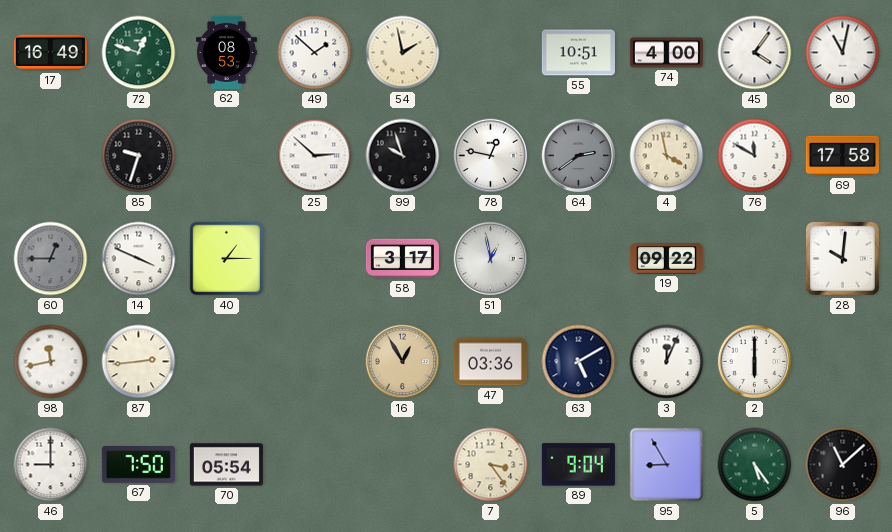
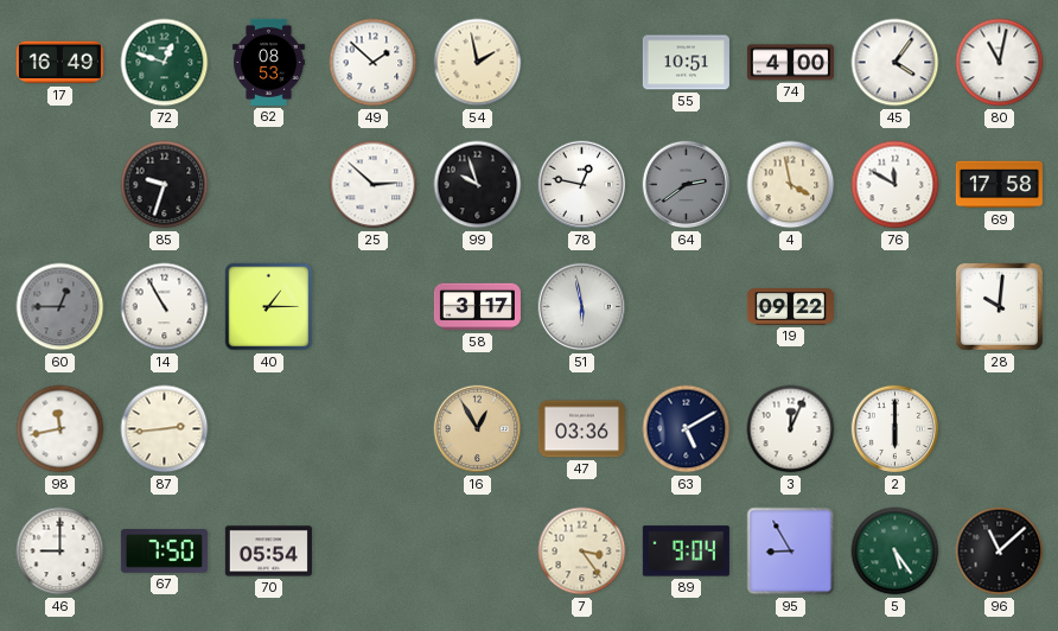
14: 3:49 -> 10:55
51: 12:58 -> 5:58
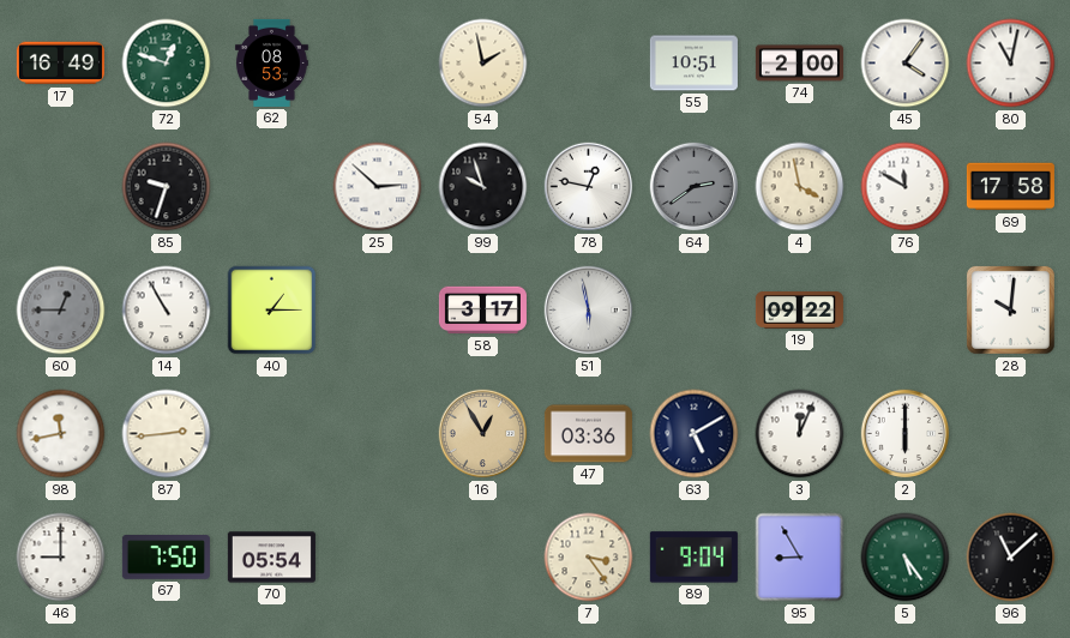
49: 1:52 -> none
74: 4:00 -> 2:00
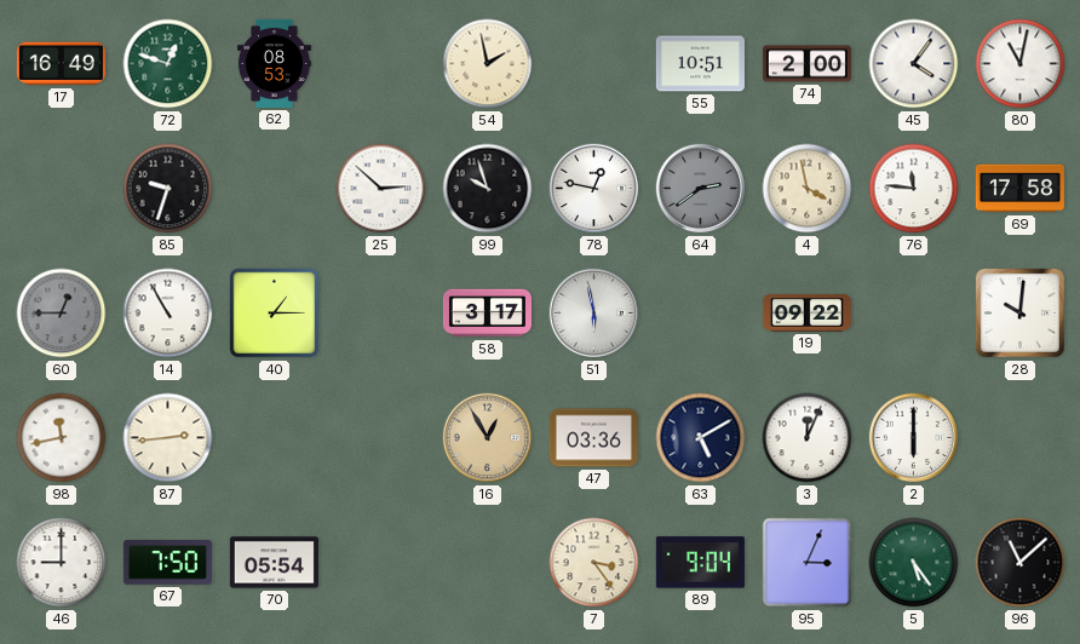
76: 11:50 -> 11:46
95: 8:55 -> 3:04
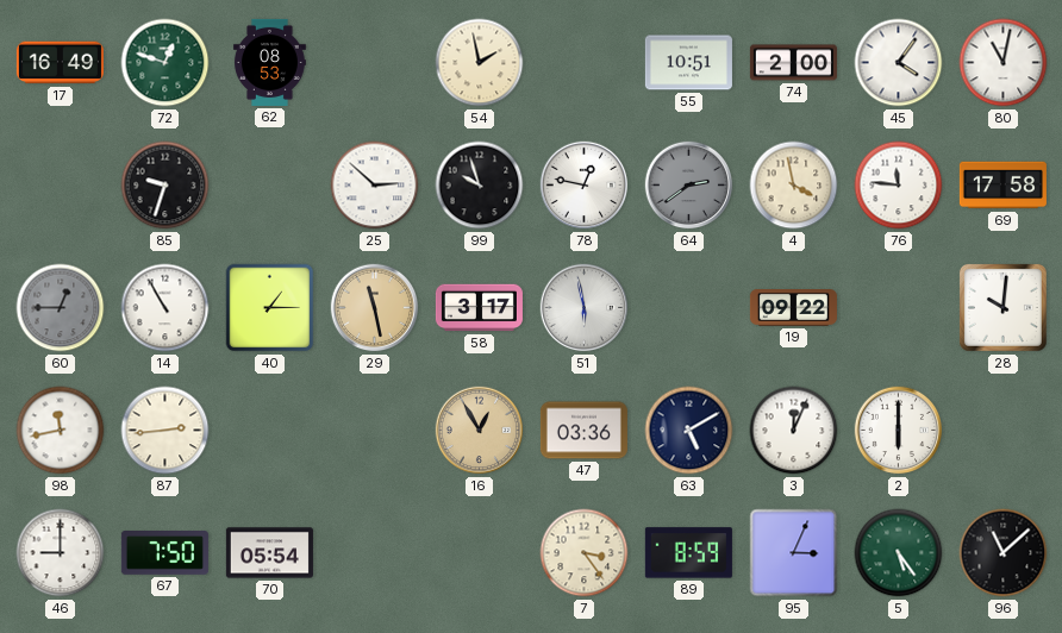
29: none -> 11:28
89: 9:04 -> 8:59
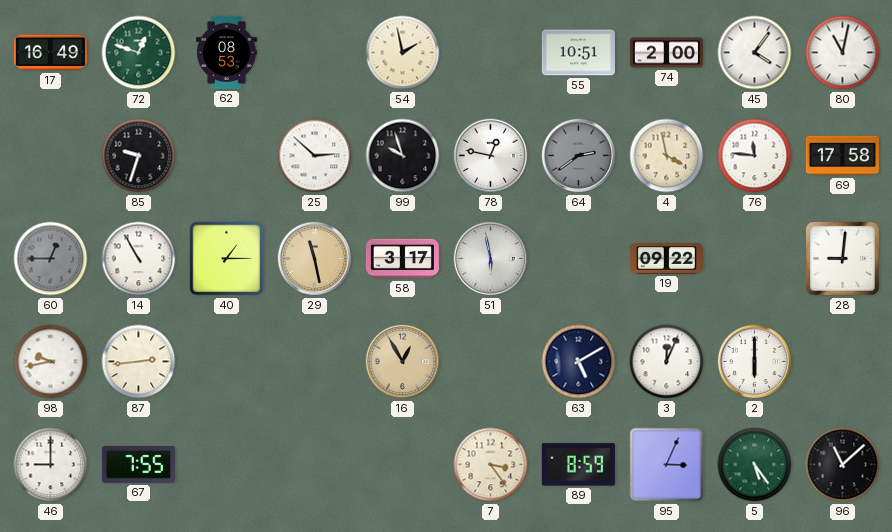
28: 10:01 -> 9:01
98: 11:43 -> 9:43
47: 03:36 -> none
67: 7:50 -> 7:55
70: 05:54 -> none
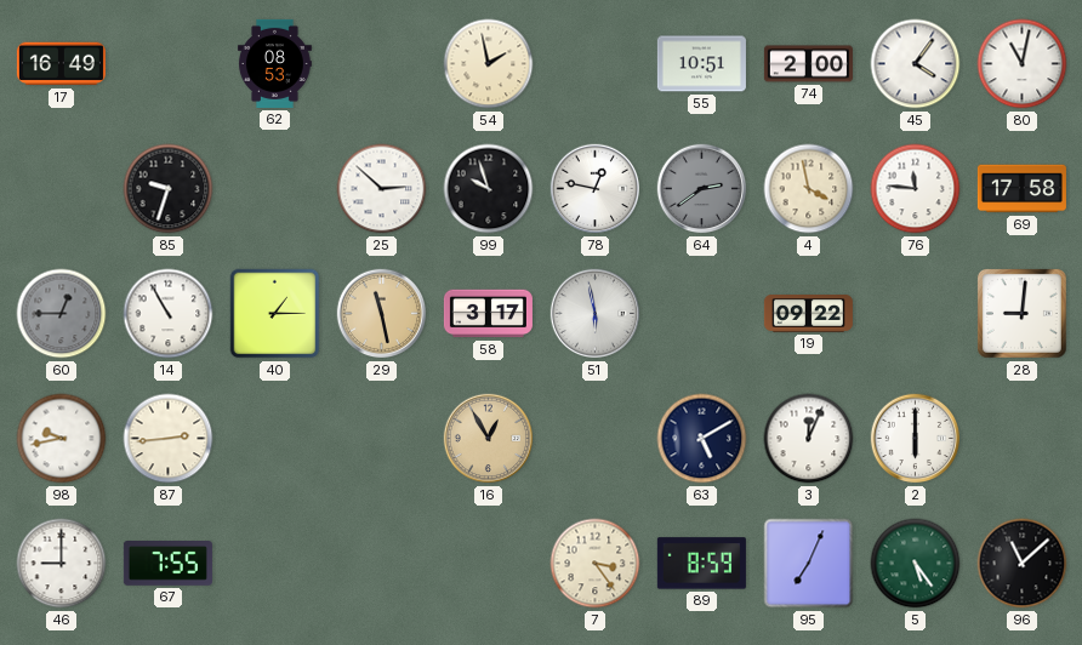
72: 12:48 -> none
95: 3:04 -> 7:04
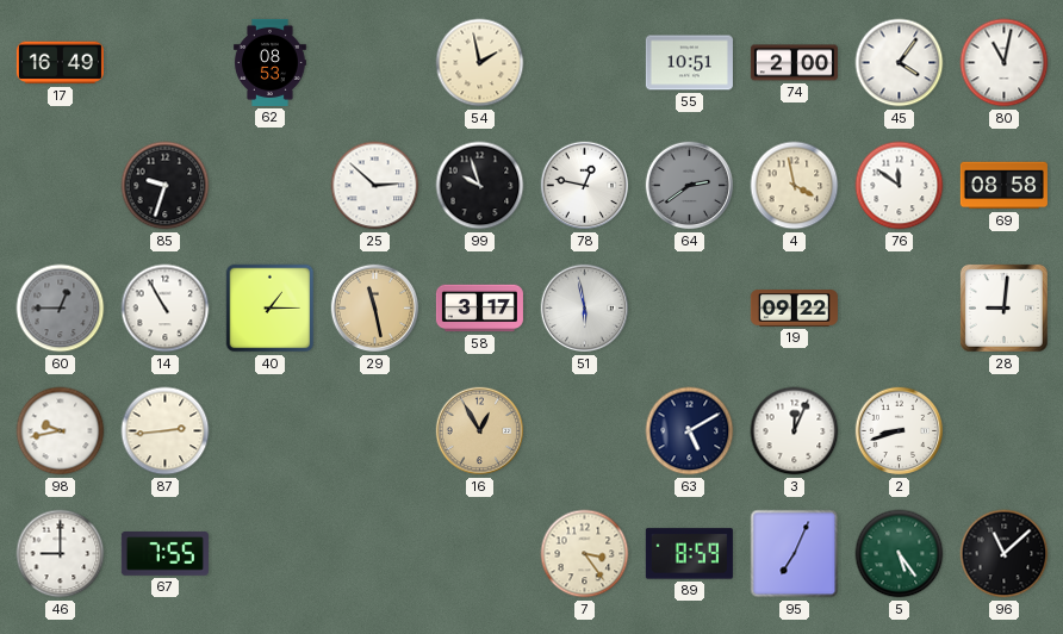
76: 11:46 -> 11:51
69: 17:58 -> 08:58
2: 6:00 -> 8:42
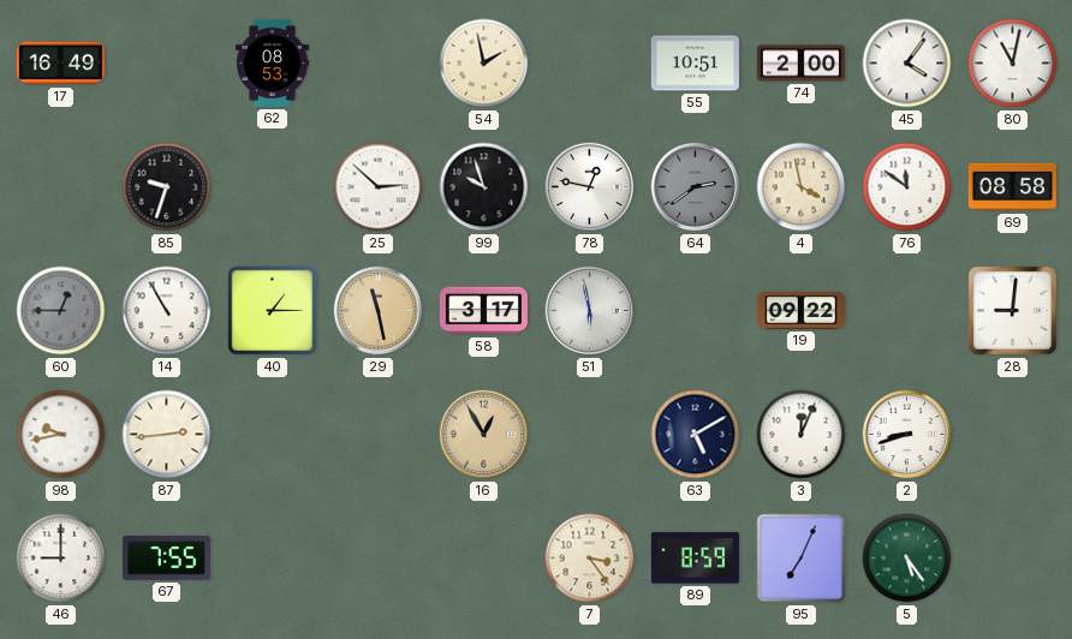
96: 11:08 -> none
